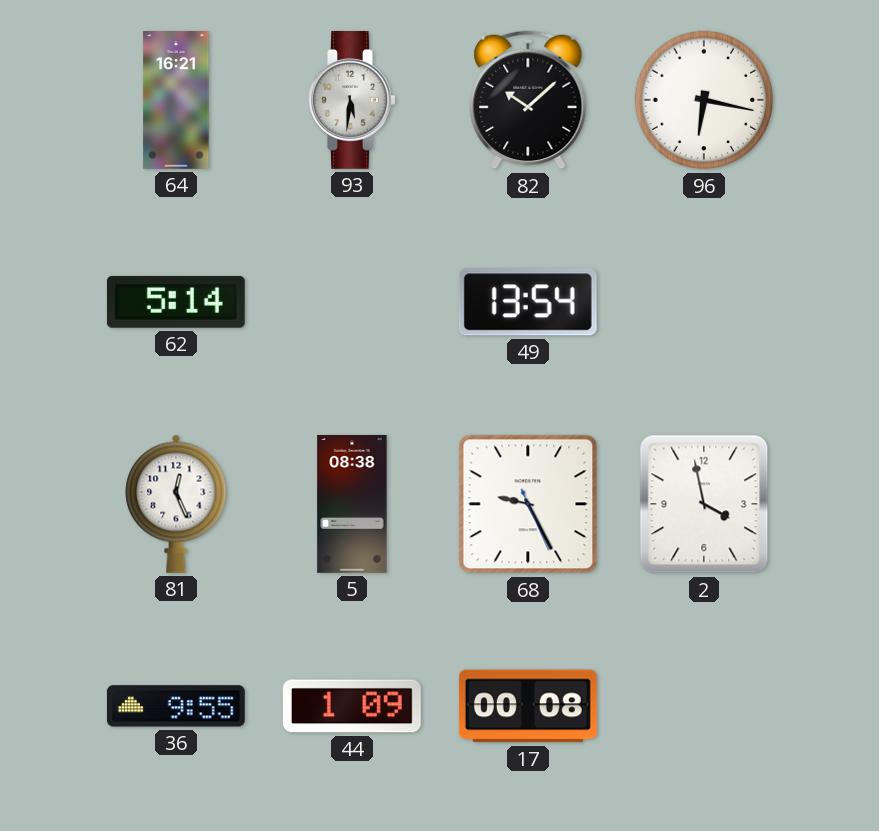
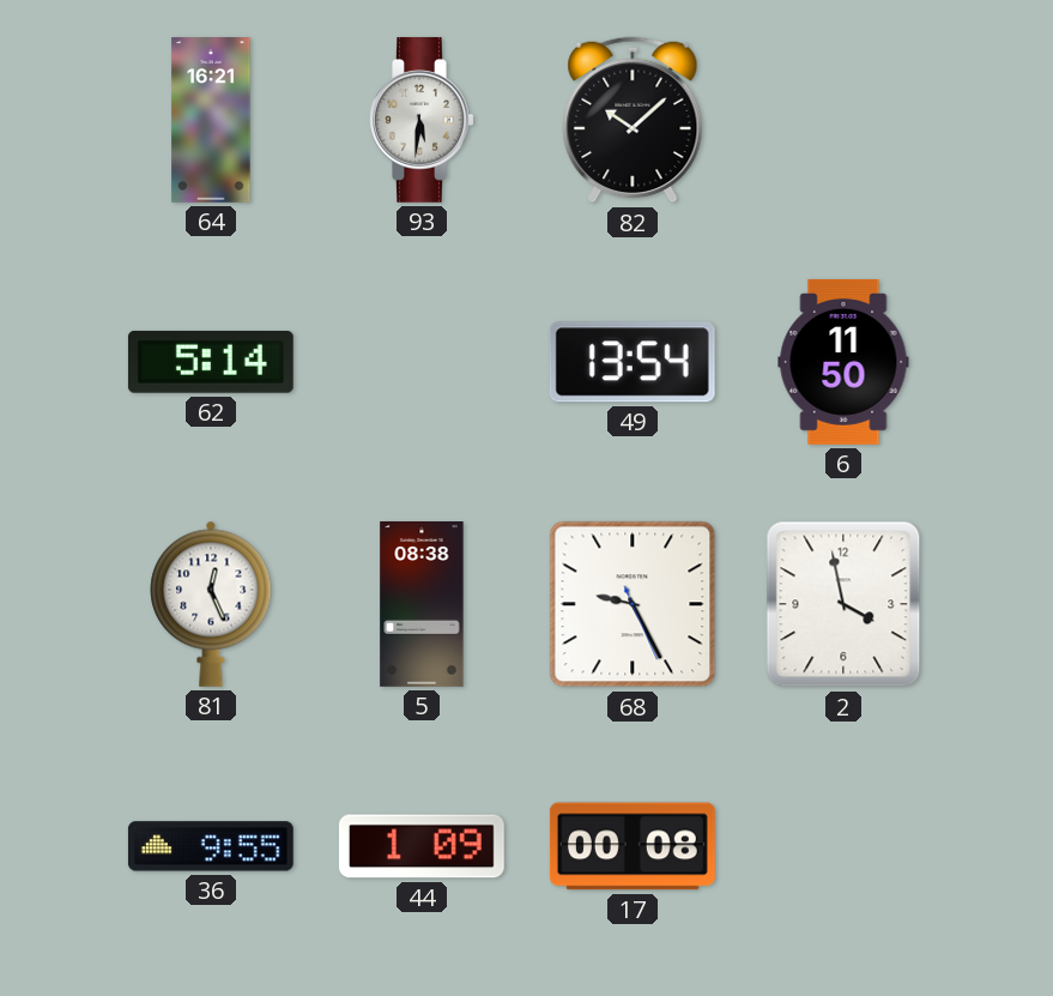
96: 6:17 -> none
6: none -> 11:50
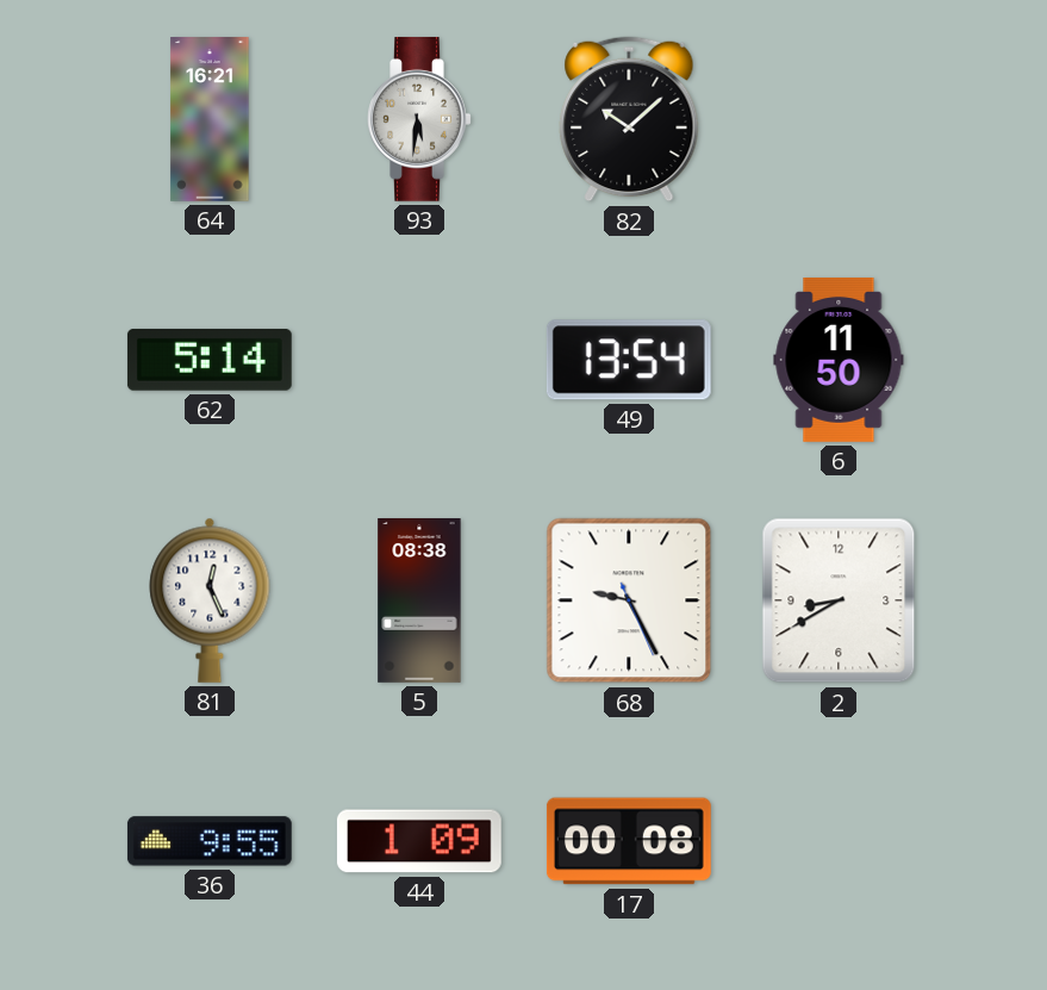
2: 3:58 -> 8:40
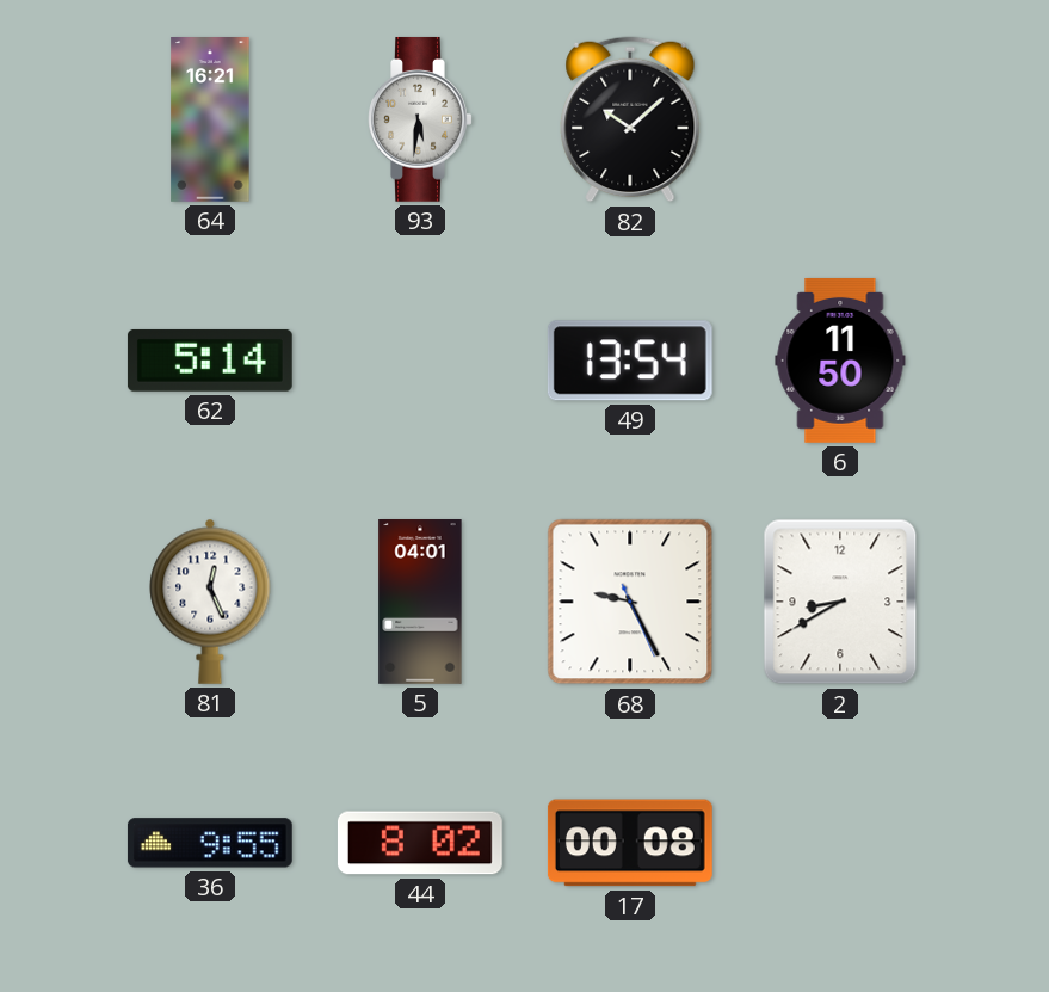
5: 08:38 -> 04:01
44: 1:09 -> 8:02
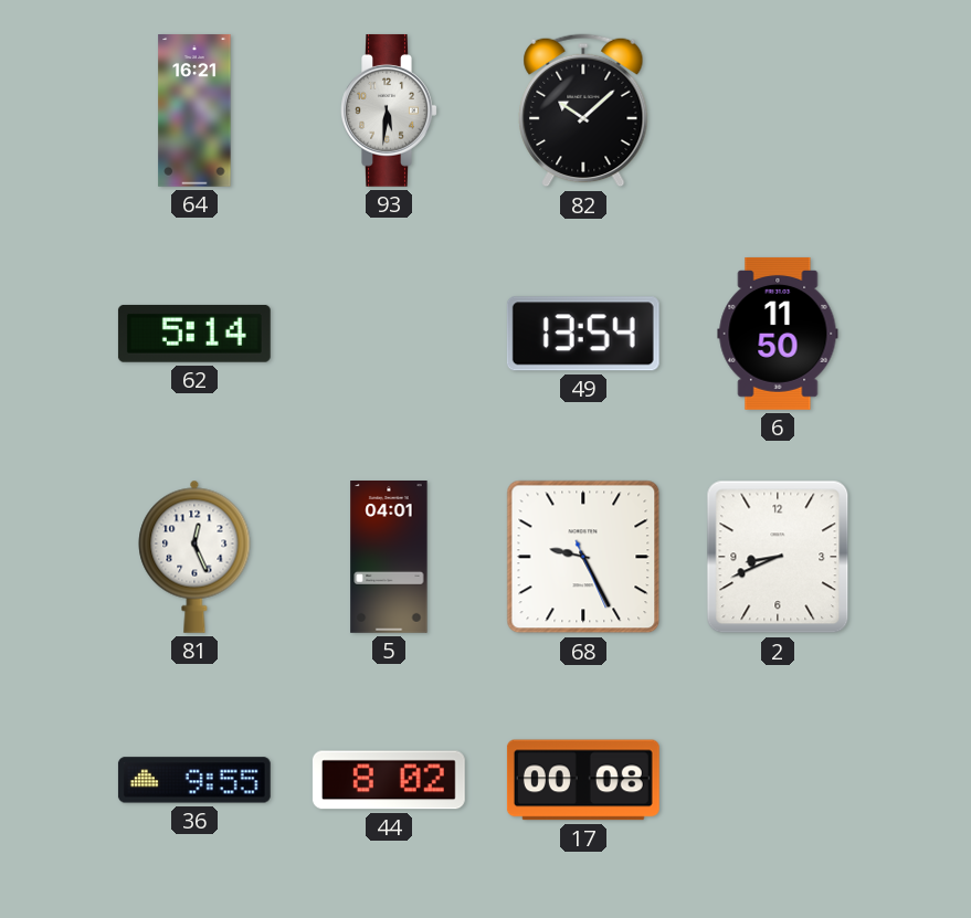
2: 8:40 -> 8:41
